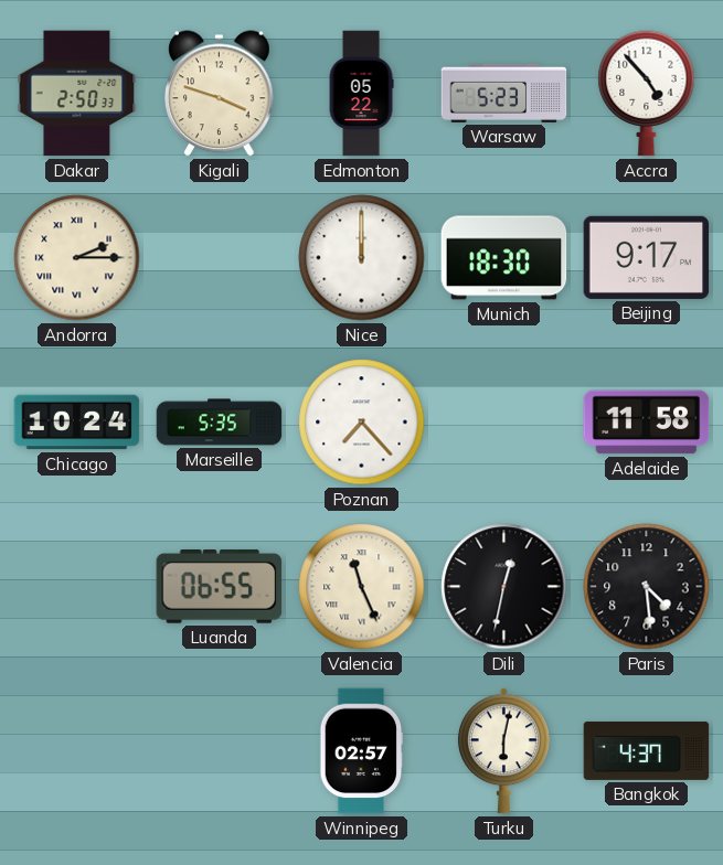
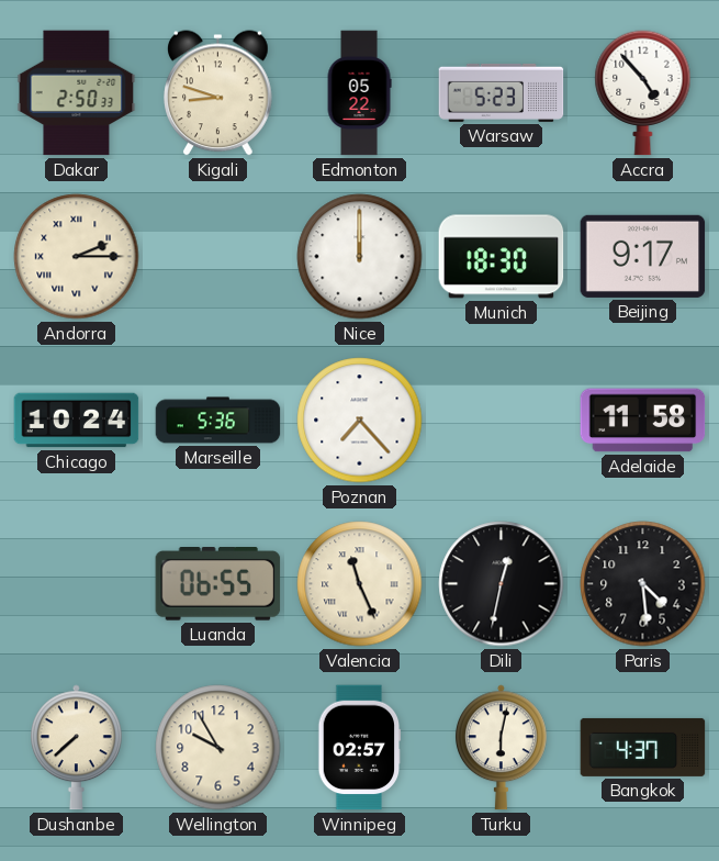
Kigali: 3:48 -> 8:48
Marseille: 5:35 -> 5:36
Dushanbe: none -> 7:38
Wellington: none -> 9:55
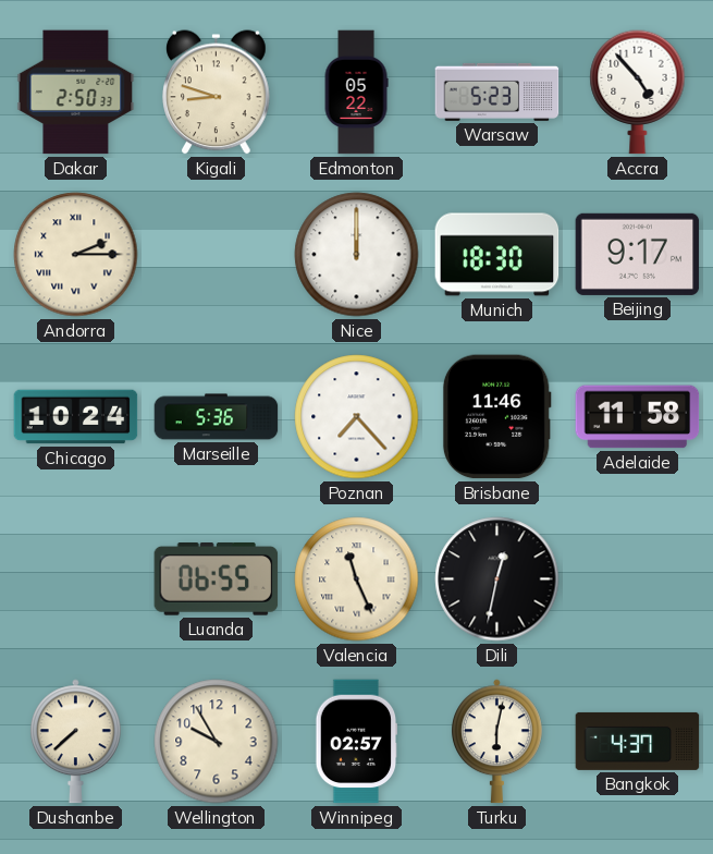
Brisbane: none -> 11:46
Paris: 4:29 -> none
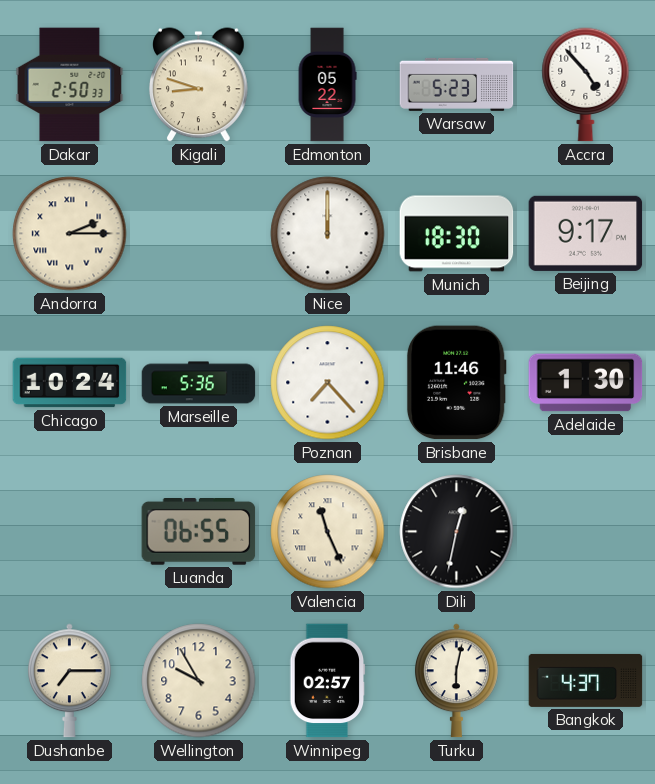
Adelaide: 11:58 -> 1:30
Dushanbe: 7:38 -> 7:15
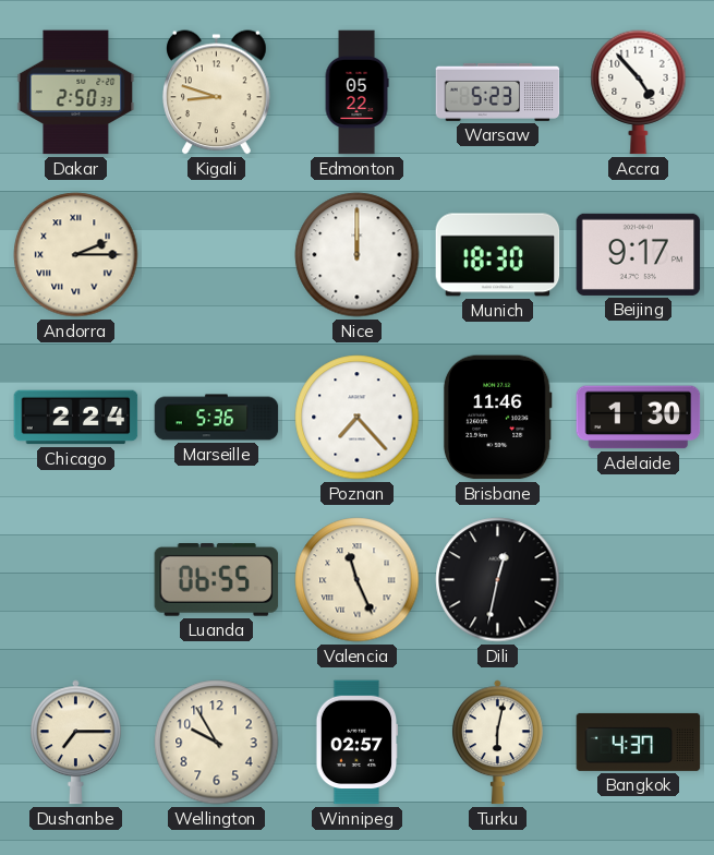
Chicago: 10:24 -> 2:24
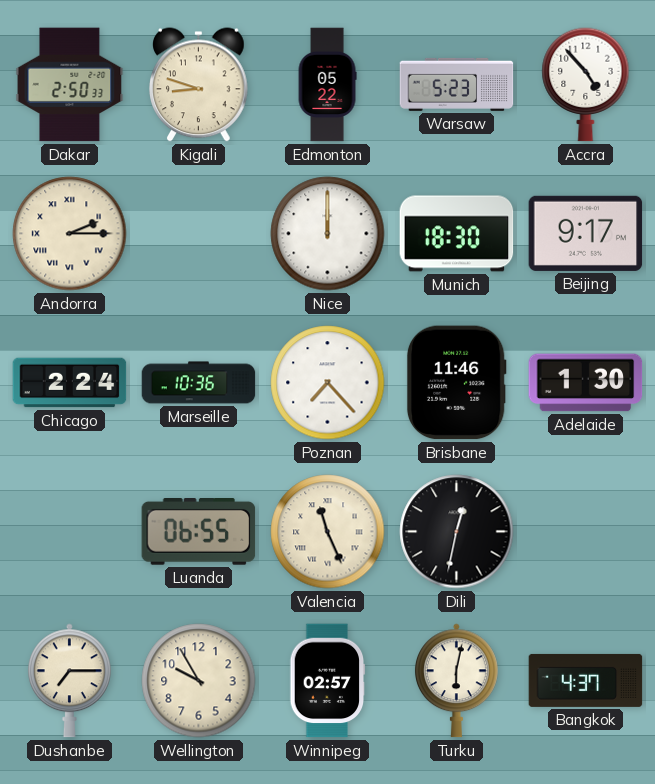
Marseille: 5:36 -> 10:36
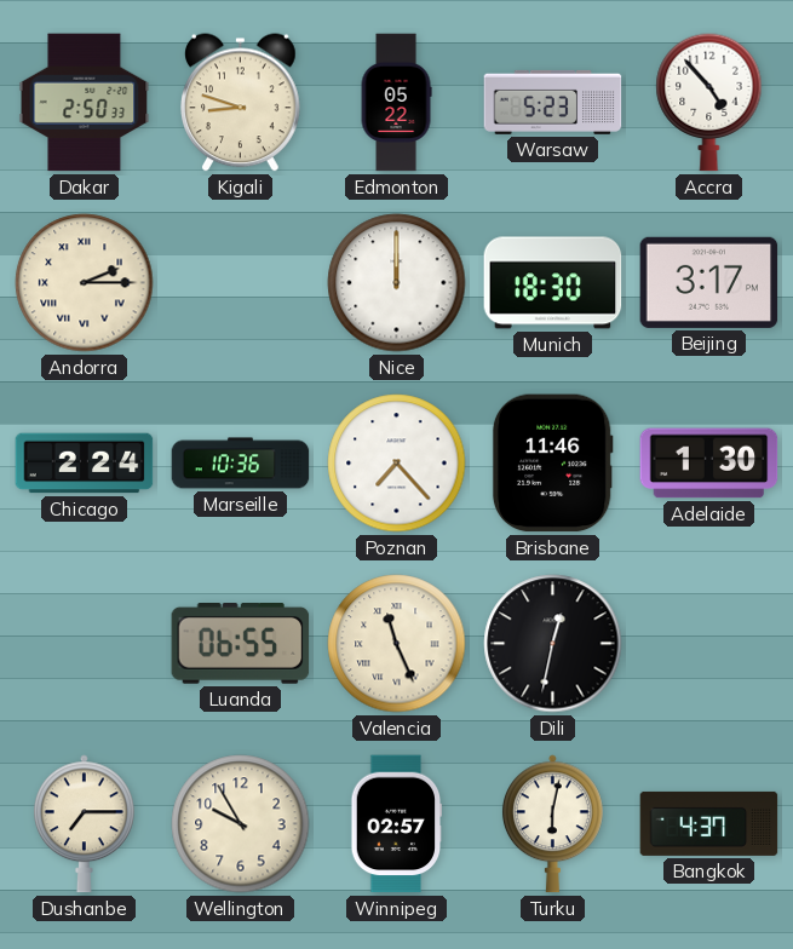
Beijing: 9:17 -> 3:17
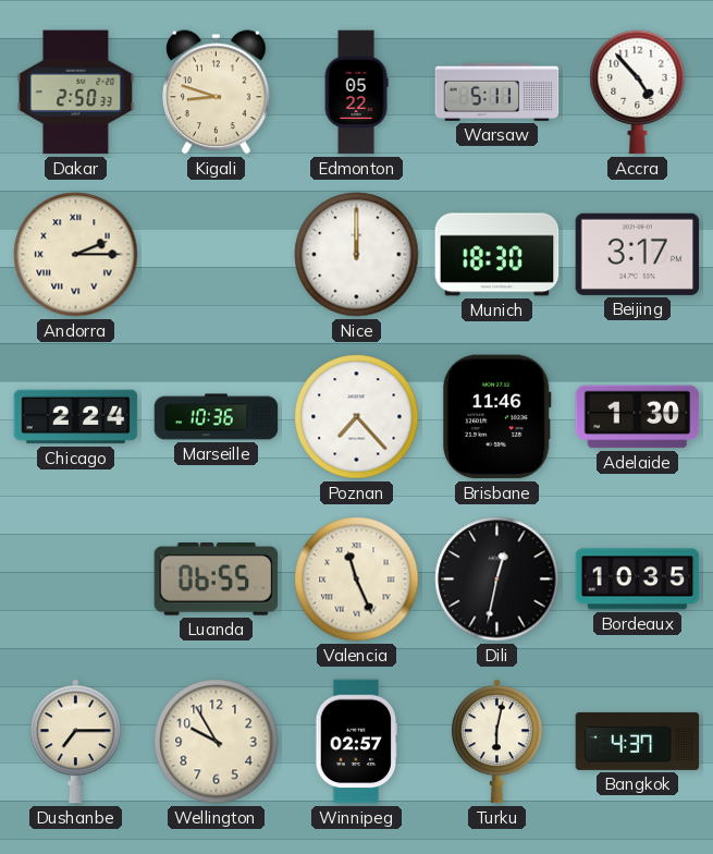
Warsaw: 5:23 -> 5:11
Bordeaux: none -> 10:35
